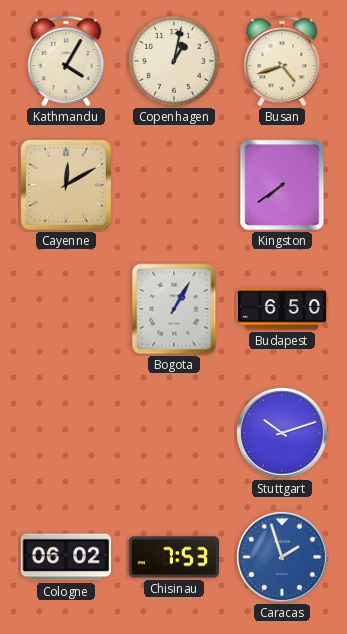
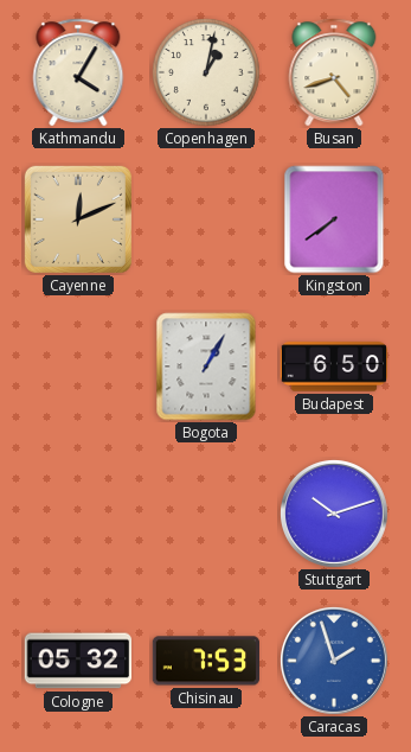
Cayenne: 12:10 -> 12:11
Cologne: 06:02 -> 05:32
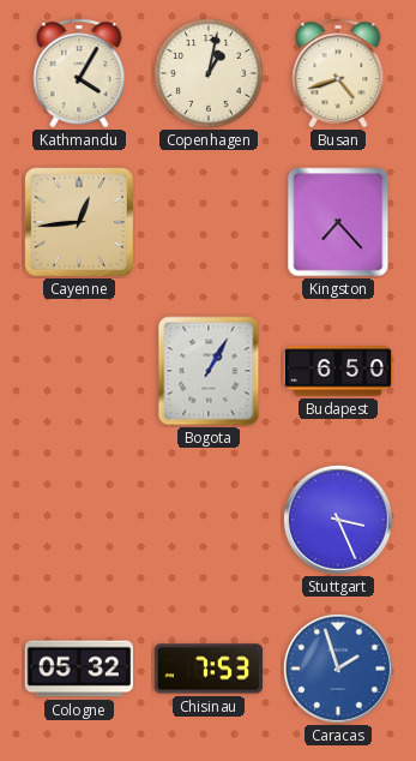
Cayenne: 12:11 -> 12:44
Kingston: 7:39 -> 7:23
Stuttgart: 10:12 -> 3:26
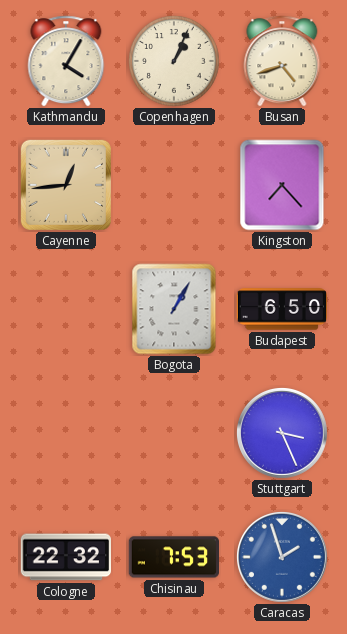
Copenhagen: 1:02 -> 1:04
Cologne: 05:32 -> 22:32
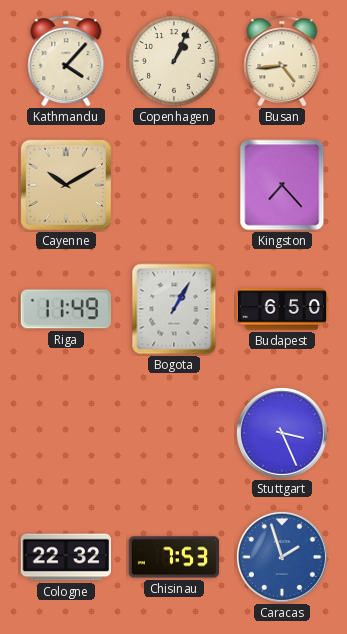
Kathmandu: 4:05 -> 4:07
Busan: 4:42 -> 4:44
Cayenne: 12:44 -> 10:10
Riga: none -> 11:49
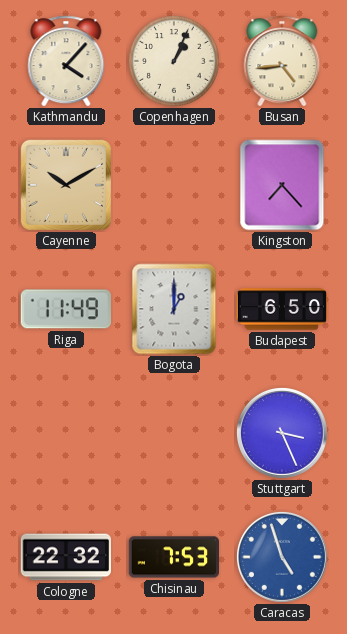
Bogota: 1:05 -> 1:00
Caracas: 1:57 -> 4:57
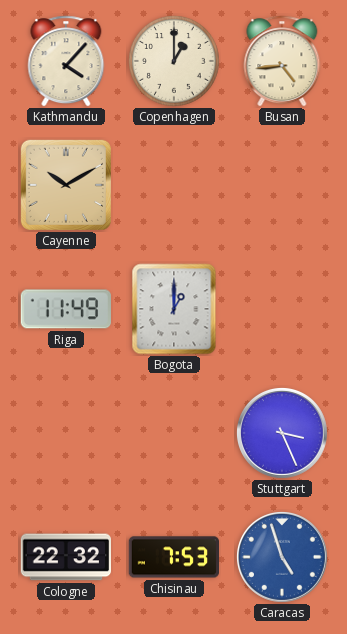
Copenhagen: 1:04 -> 1:00
Kingston: 7:23 -> none
Budapest: 6:50 -> none
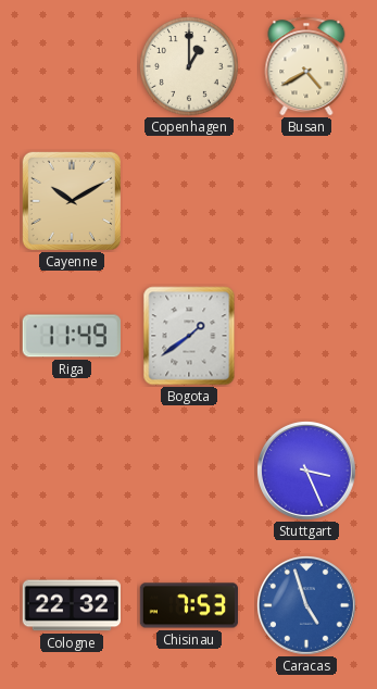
Kathmandu: 4:07 -> none
Busan: 4:44 -> 4:40
Bogota: 1:00 -> 1:39
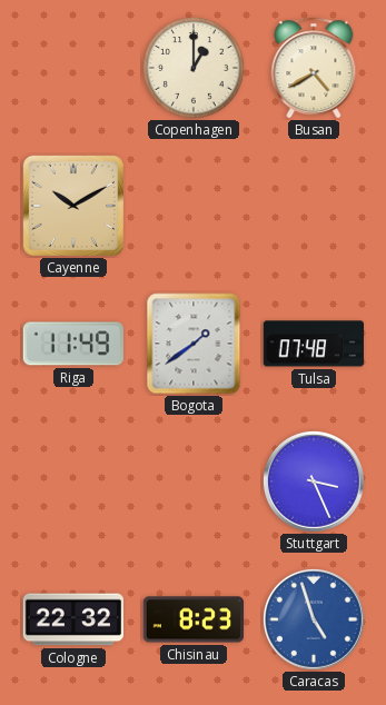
Tulsa: none -> 07:48
Chisinau: 7:53 -> 8:23
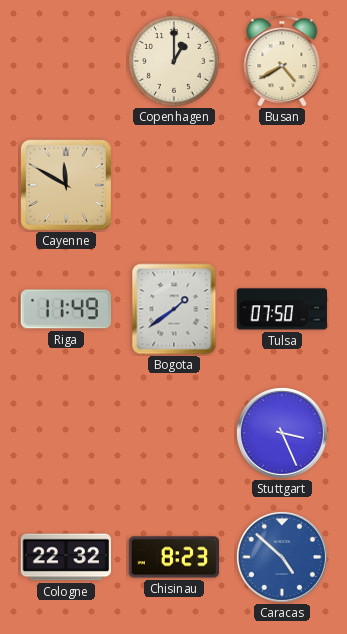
Cayenne: 10:10 -> 11:50
Tulsa: 07:48 -> 07:50
Caracas: 4:57 -> 4:52
